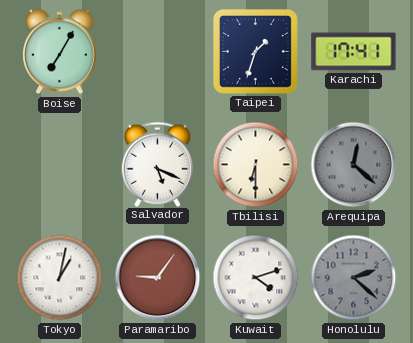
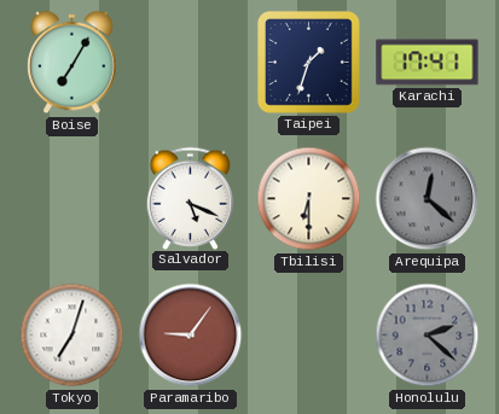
Tokyo: 1:02 -> 7:03
Kuwait: 4:12 -> none
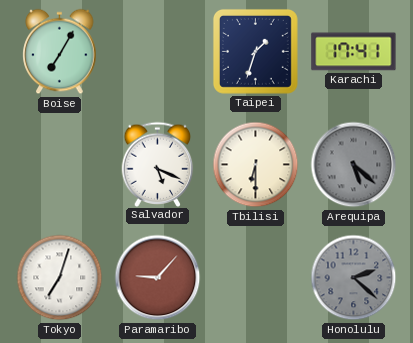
Arequipa: 12:22 -> 5:22
Paramaribo: 9:06 -> 9:07
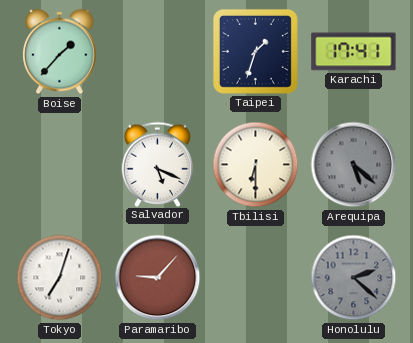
Boise: 7:05 -> 1:37
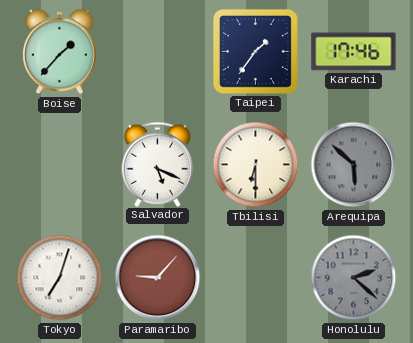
Taipei: 1:33 -> 1:36
Karachi: 17:41 -> 17:46
Arequipa: 5:22 -> 5:52
